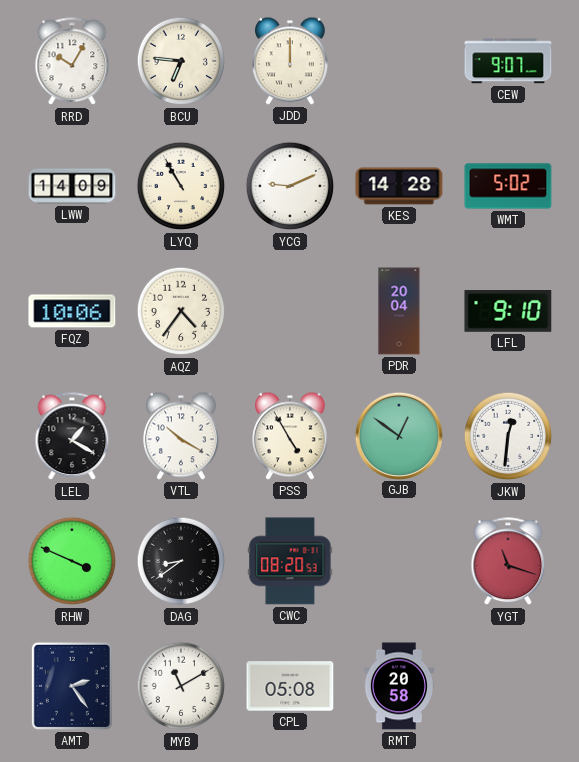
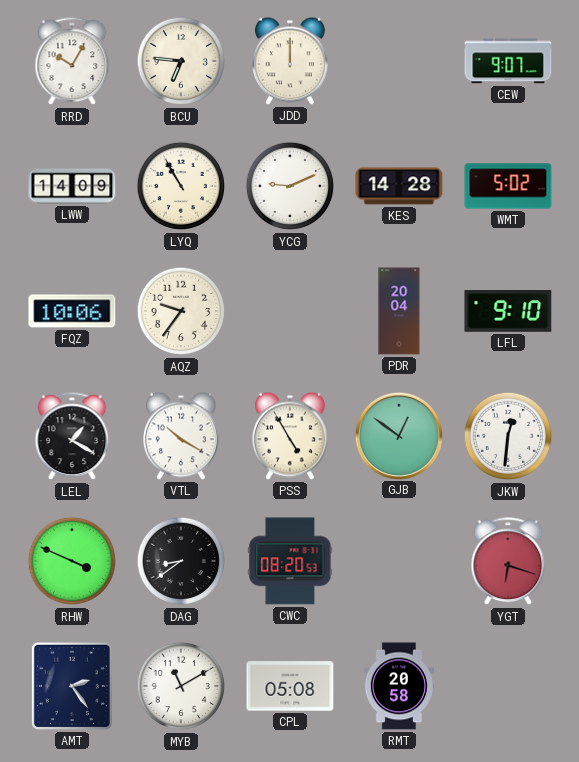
AQZ: 4:36 -> 9:36
YGT: 11:18 -> 6:18
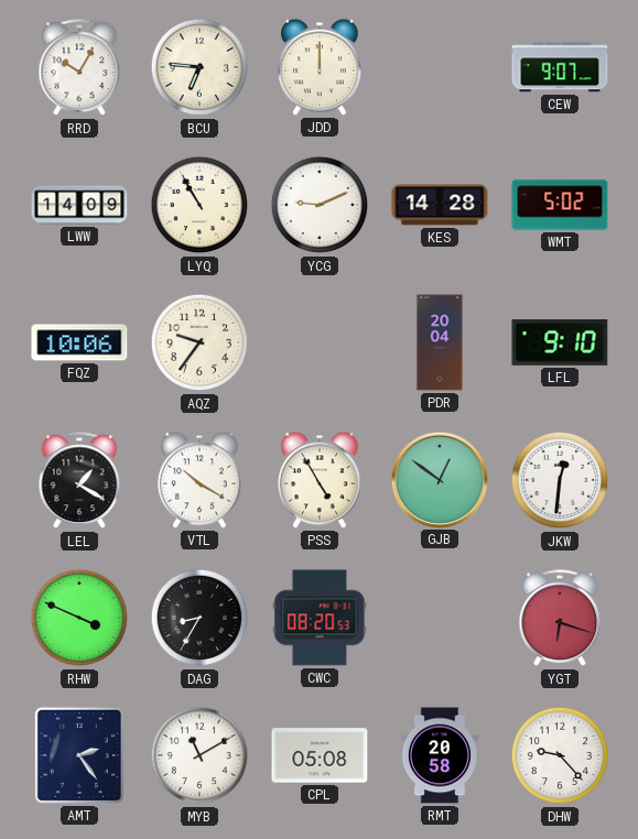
DAG: 8:39 -> 8:35
DHW: none -> 9:23
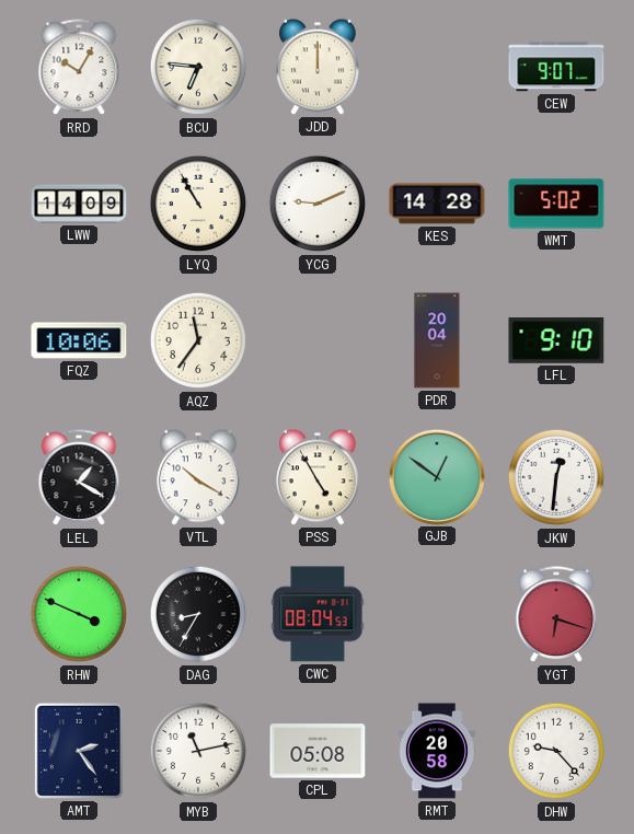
AQZ: 9:36 -> 11:36
CWC: 08:20 -> 08:04
MYB: 11:10 -> 11:13
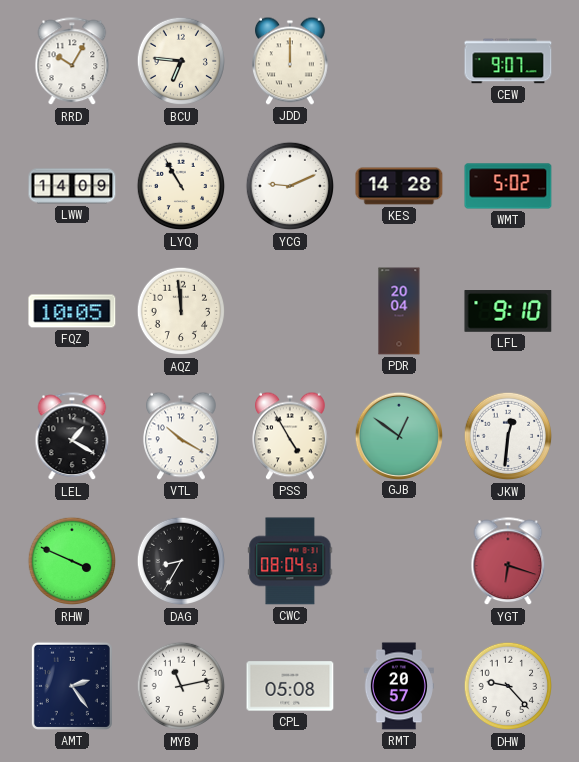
FQZ: 10:06 -> 10:05
AQZ: 11:36 -> 11:59
RMT: 20:58 -> 20:57
